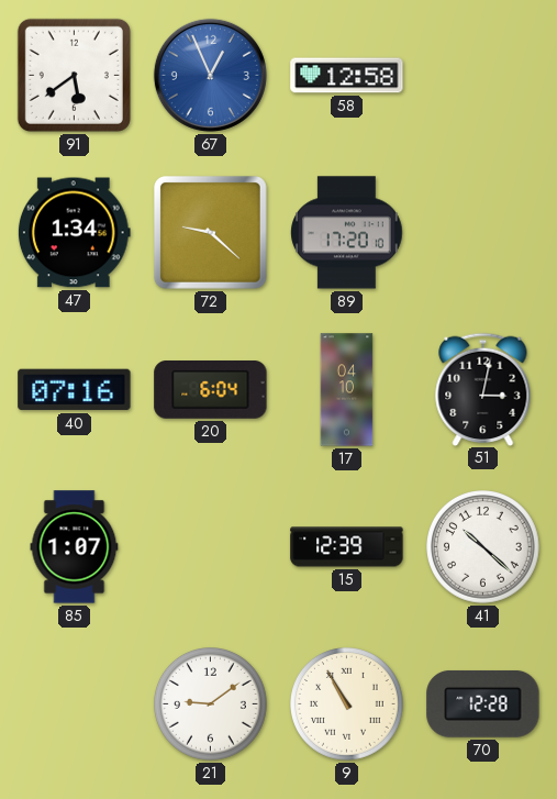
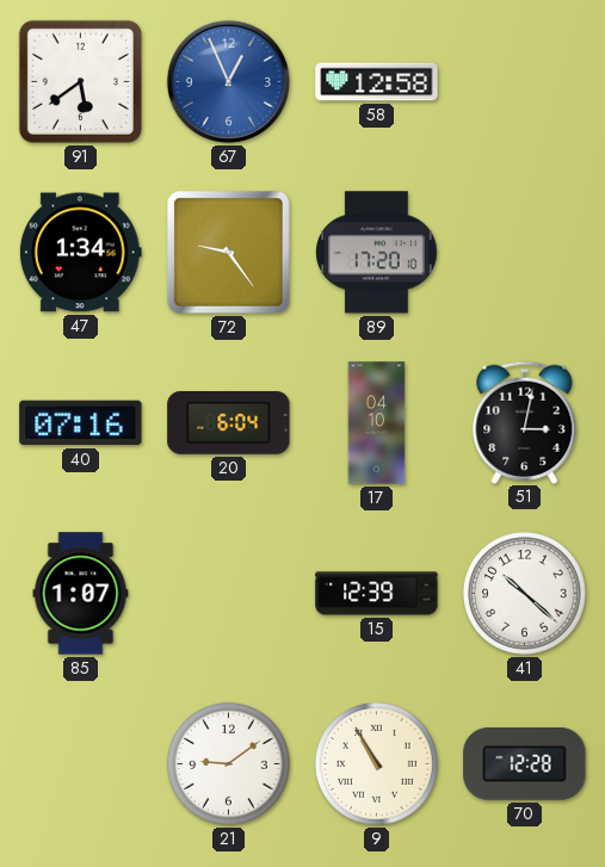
72: 9:22 -> 9:24
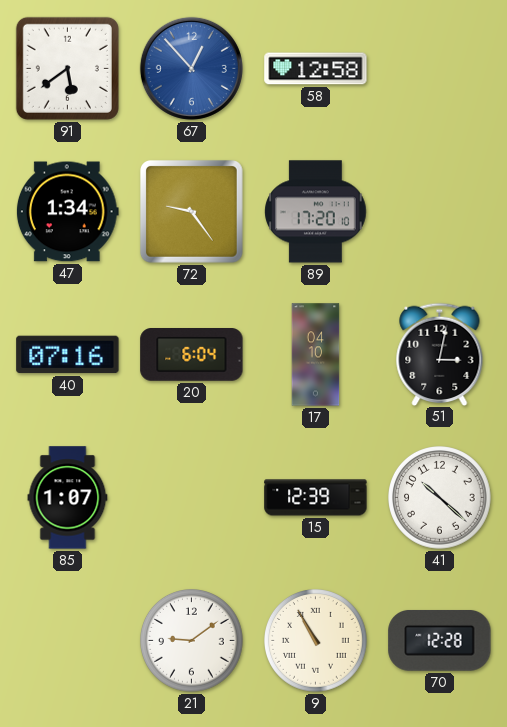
67: 12:56 -> 12:53
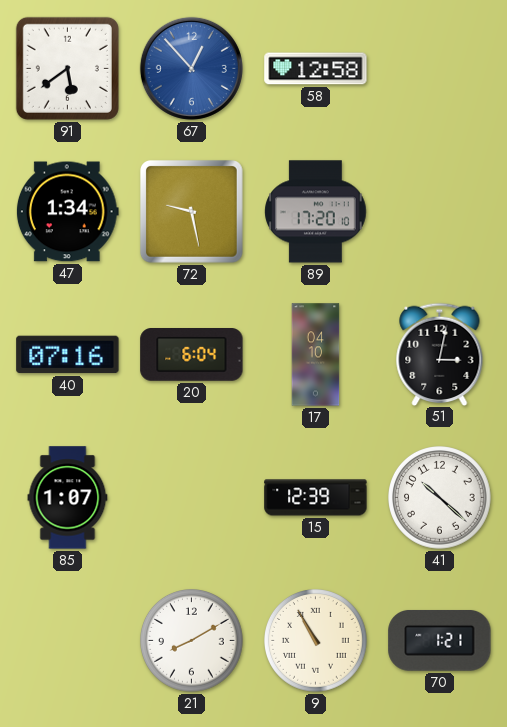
72: 9:24 -> 9:28
21: 9:09 -> 8:10
70: 12:28 -> 1:21
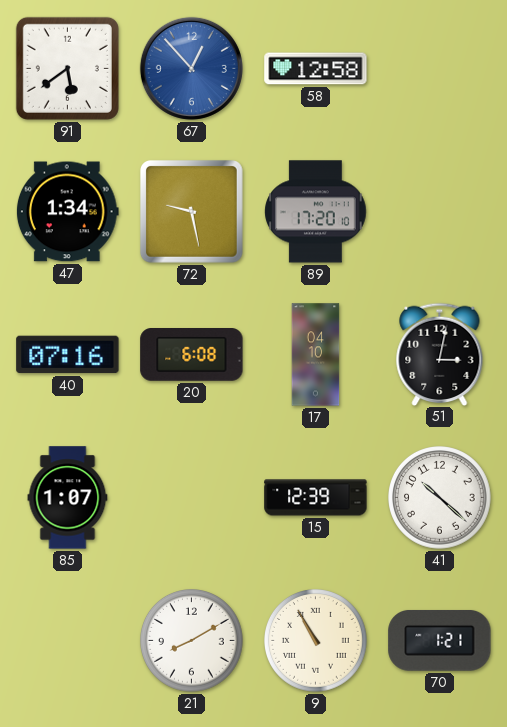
20: 6:04 -> 6:08
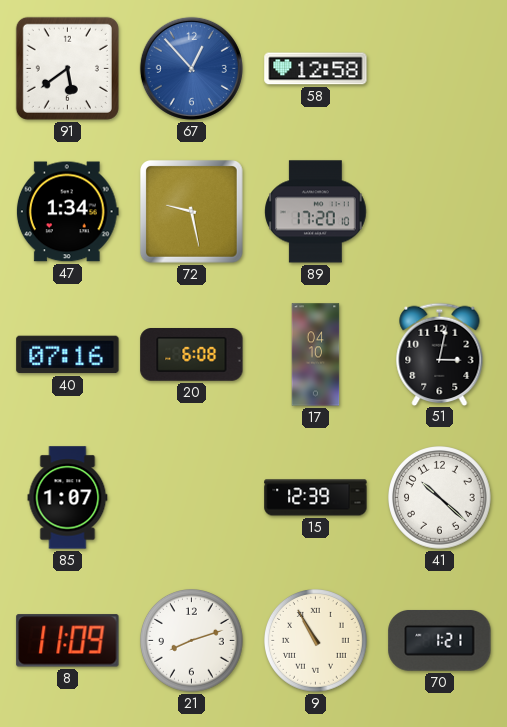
8: none -> 11:09
21: 8:10 -> 8:12
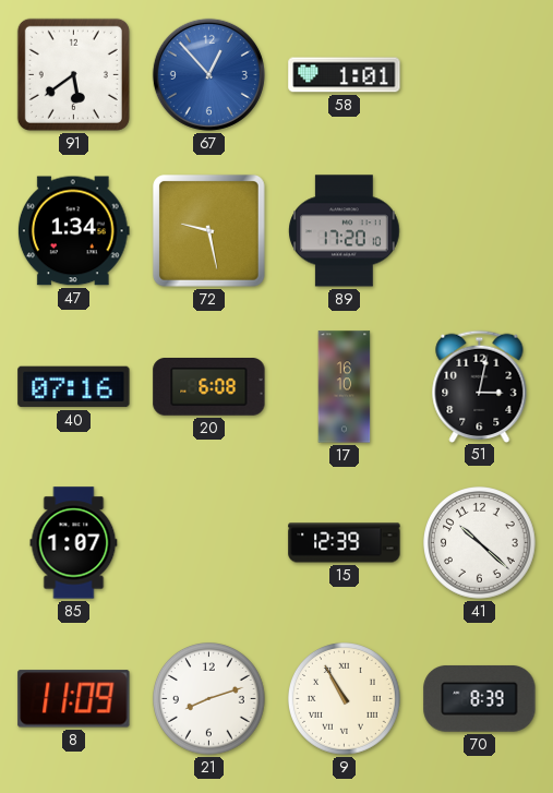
58: 12:58 -> 1:01
17: 04:10 -> 16:10
70: 1:21 -> 8:39
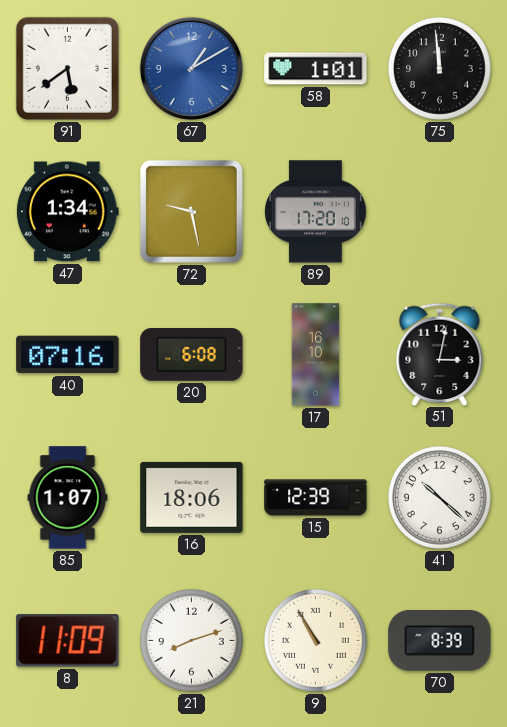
67: 12:53 -> 1:10
75: none -> 11:59
16: none -> 18:06
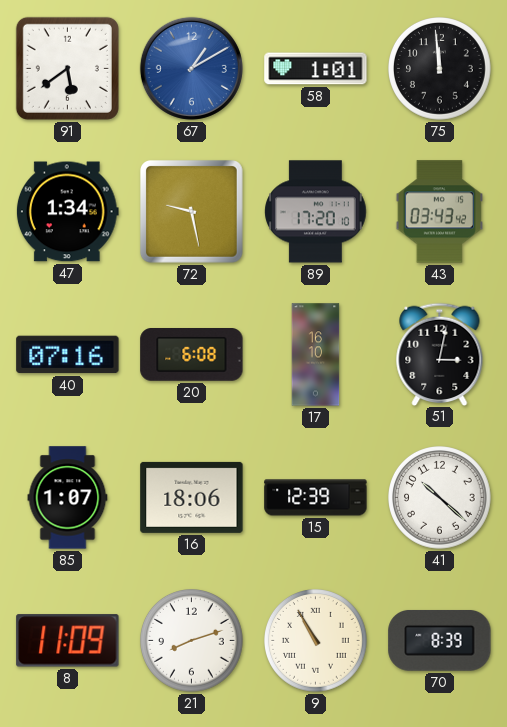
43: none -> 03:43
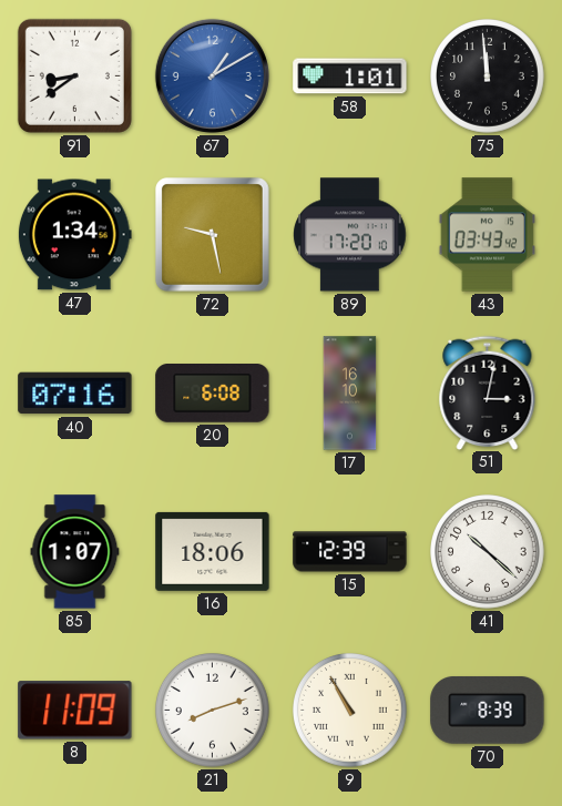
91: 5:39 -> 8:39
